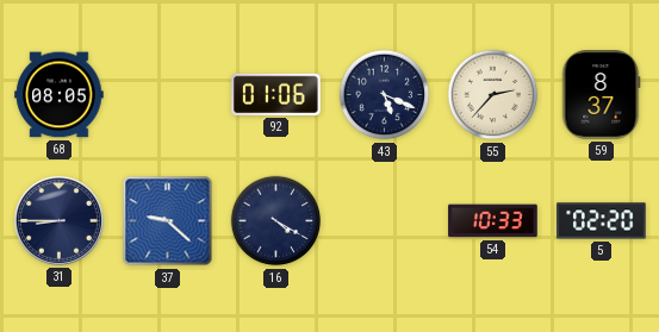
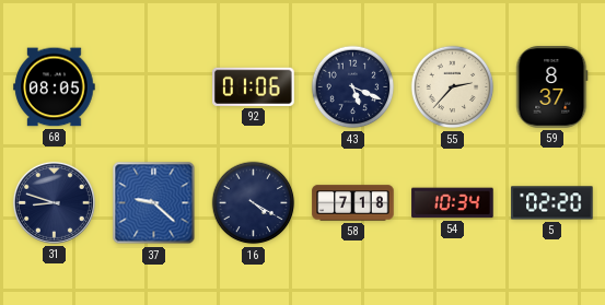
31: 8:45 -> 8:48
58: none -> 7:18
54: 10:33 -> 10:34
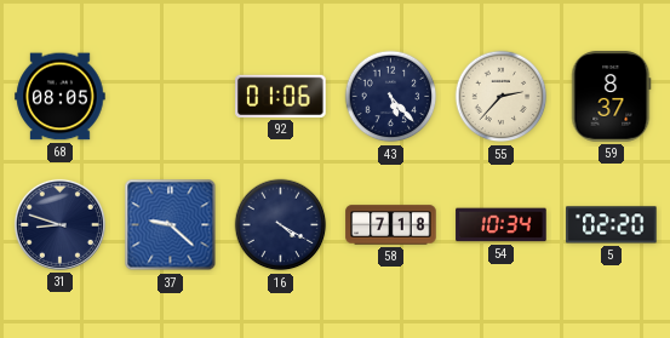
43: 5:19 -> 5:23
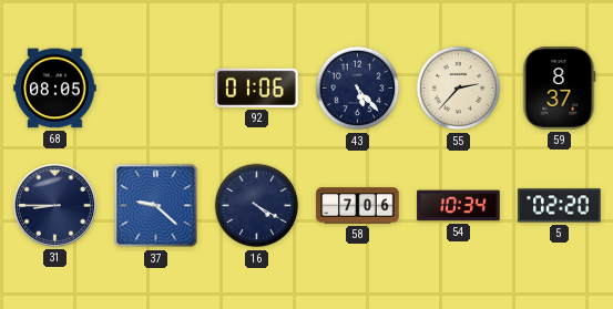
31: 8:48 -> 8:45
58: 7:18 -> 7:06
